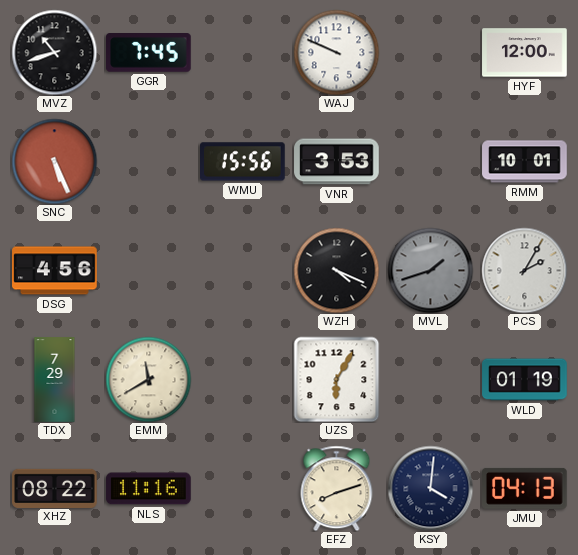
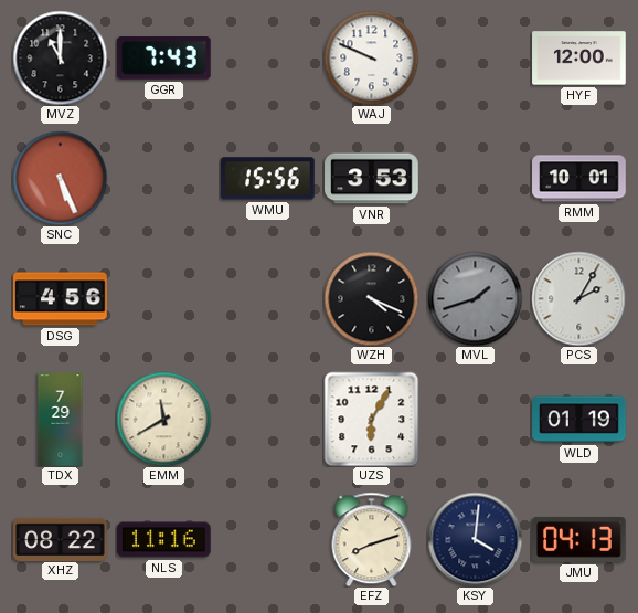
MVZ: 10:42 -> 11:00
GGR: 7:45 -> 7:43
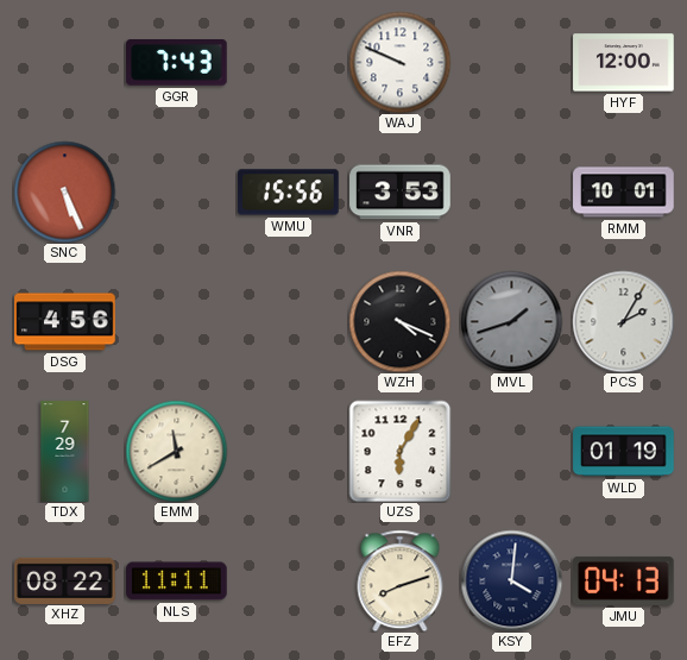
MVZ: 11:00 -> none
NLS: 11:16 -> 11:11
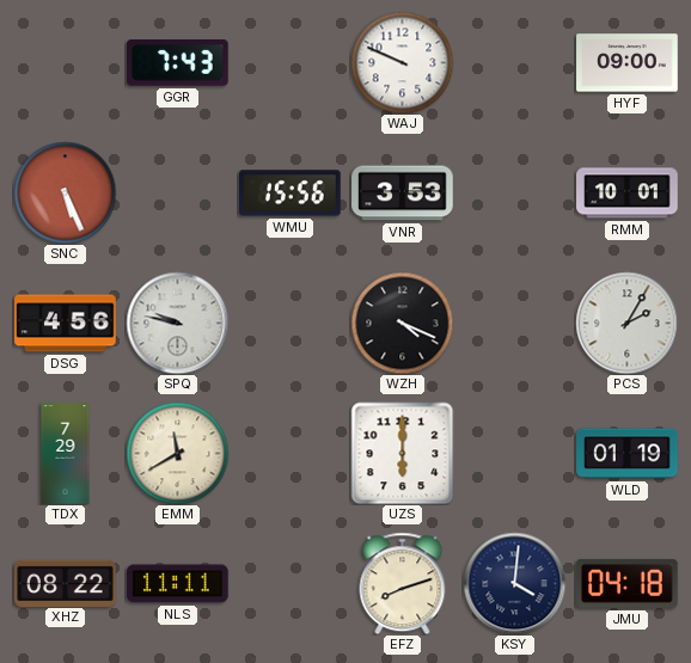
HYF: 12:00 -> 09:00
SPQ: none -> 9:47
MVL: 1:42 -> none
UZS: 6:05 -> 6:00
JMU: 04:13 -> 04:18
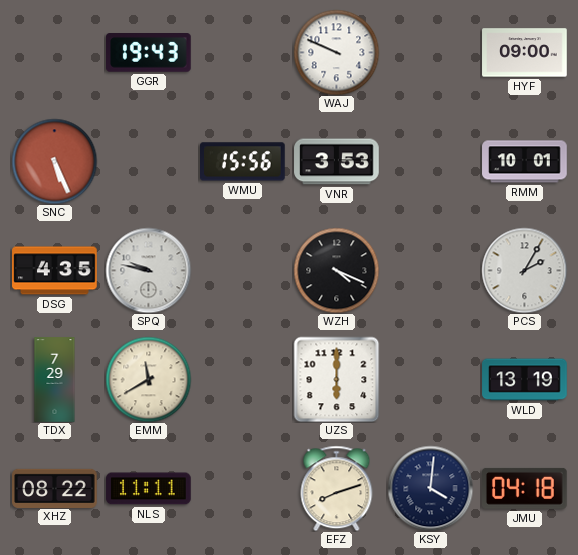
GGR: 7:43 -> 19:43
DSG: 4:56 -> 4:35
WLD: 01:19 -> 13:19
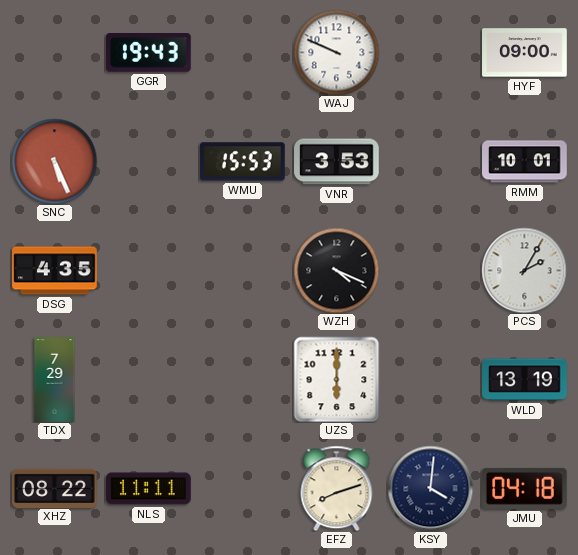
WMU: 15:56 -> 15:53
SPQ: 9:47 -> none
EMM: 11:40 -> none
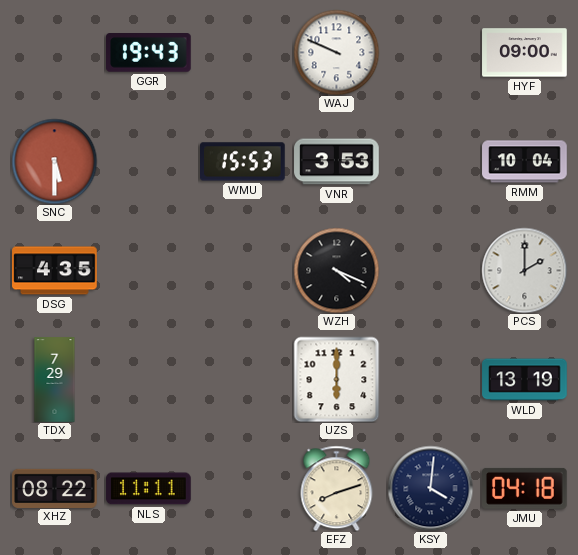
SNC: 5:26 -> 5:30
RMM: 10:01 -> 10:04
PCS: 2:05 -> 2:00
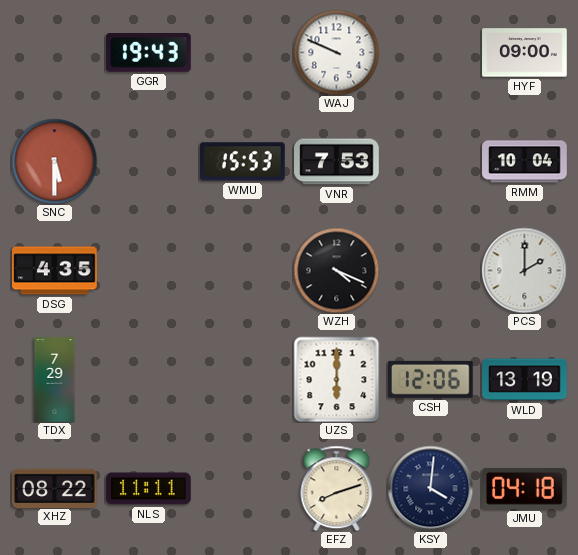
VNR: 3:53 -> 7:53
CSH: none -> 12:06
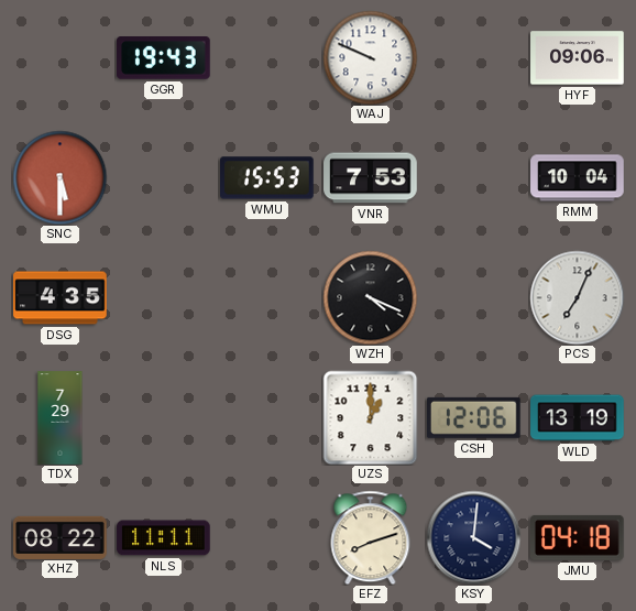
HYF: 09:00 -> 09:06
PCS: 2:00 -> 7:04
UZS: 6:00 -> 1:00
